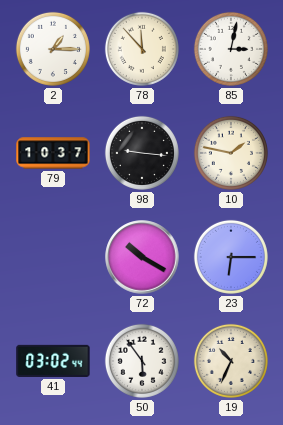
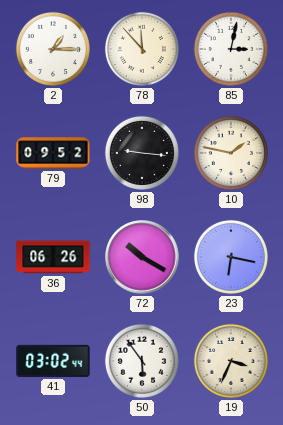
79: 10:37 -> 09:52
36: none -> 06:26
23: 6:15 -> 6:17
19: 10:34 -> 3:34
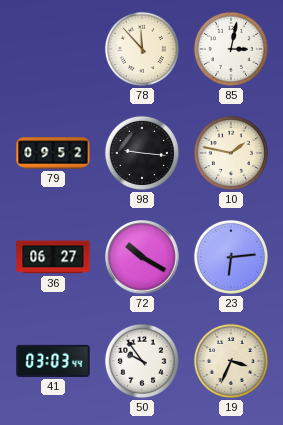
2: 1:15 -> none
36: 06:26 -> 06:27
23: 6:17 -> 6:14
41: 03:02 -> 03:03
50: 5:54 -> 9:54
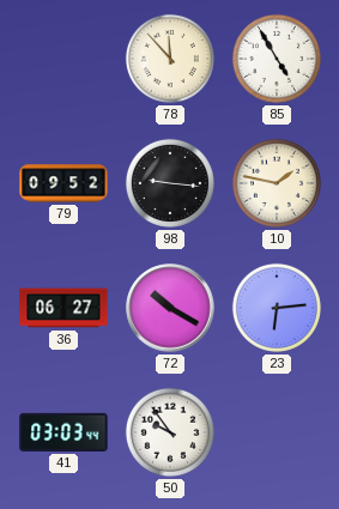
85: 3:02 -> 4:55
19: 3:34 -> none
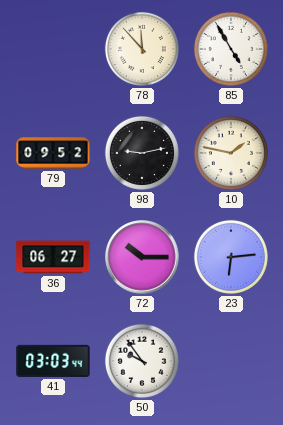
98: 9:16 -> 9:13
72: 10:20 -> 10:15
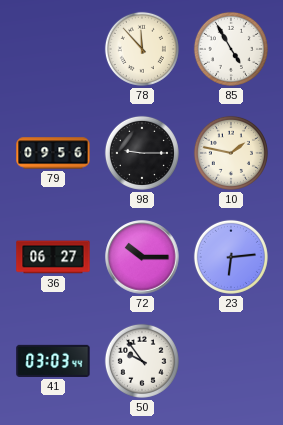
79: 09:52 -> 09:56
98: 9:13 -> 9:15
